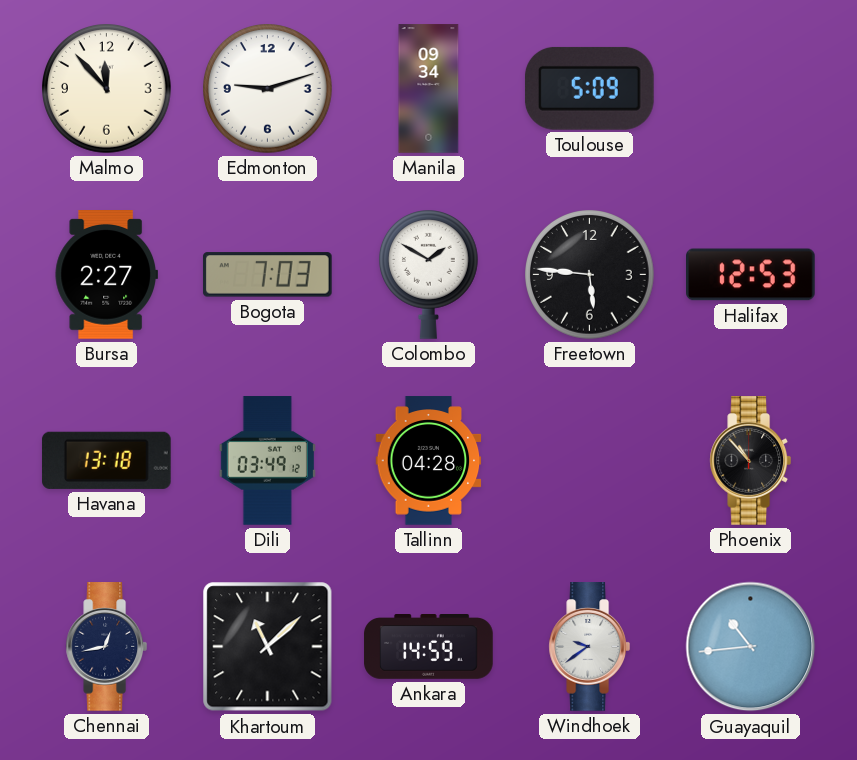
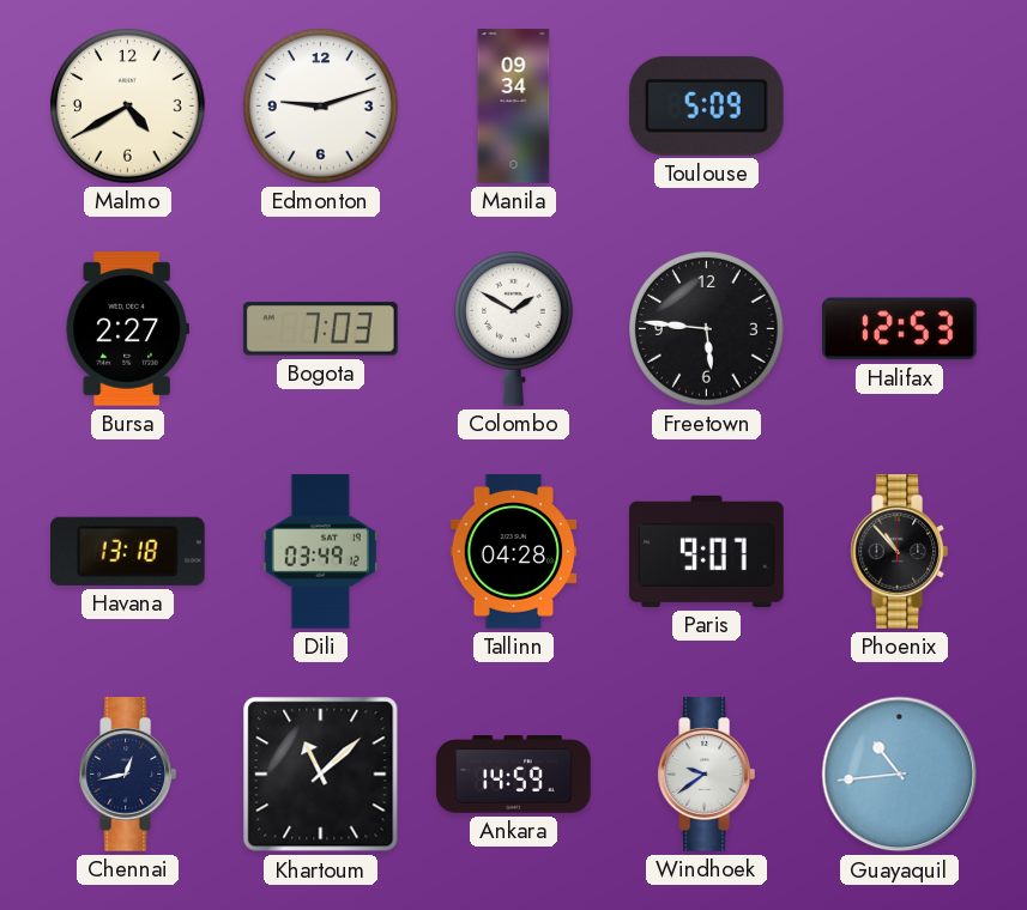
Malmo: 11:53 -> 4:40
Paris: none -> 9:07
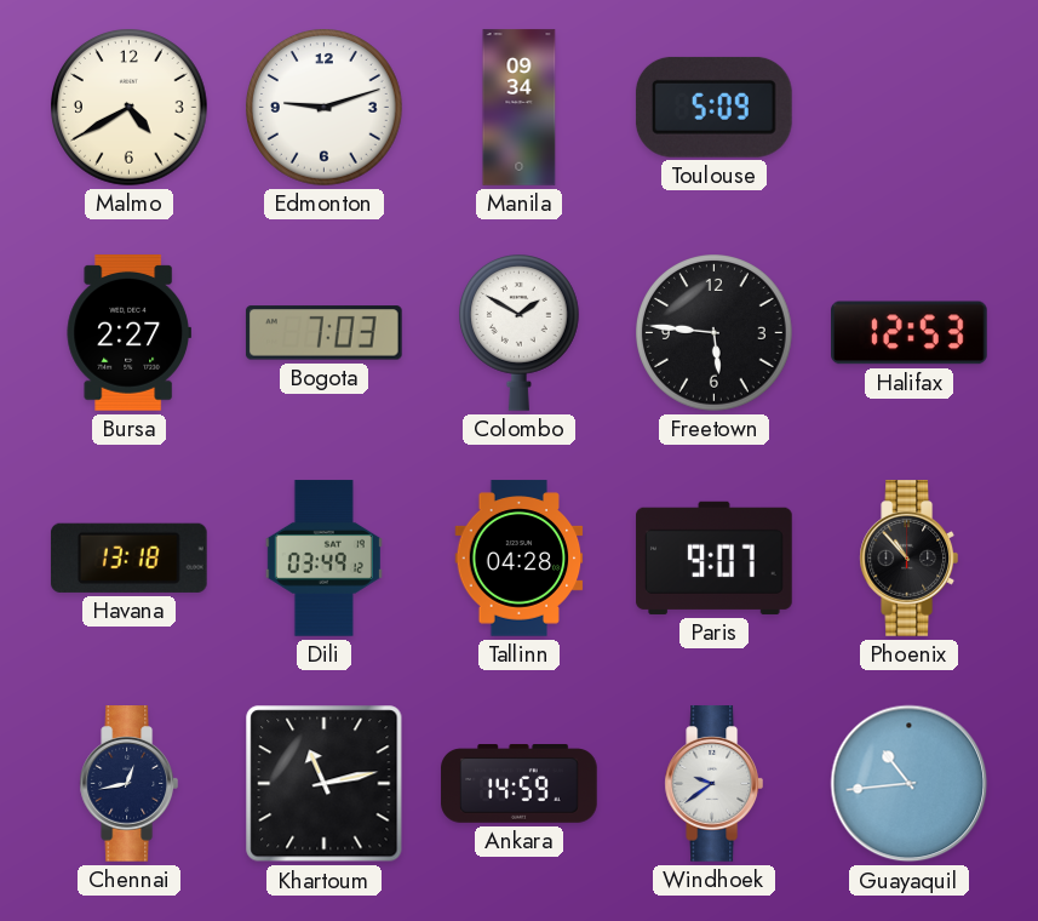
Khartoum: 11:08 -> 11:13
